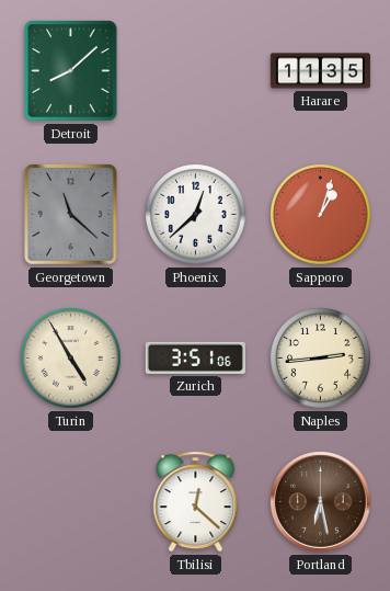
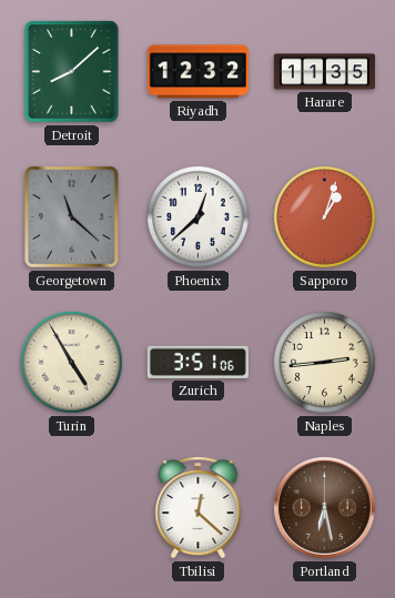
Riyadh: none -> 12:32
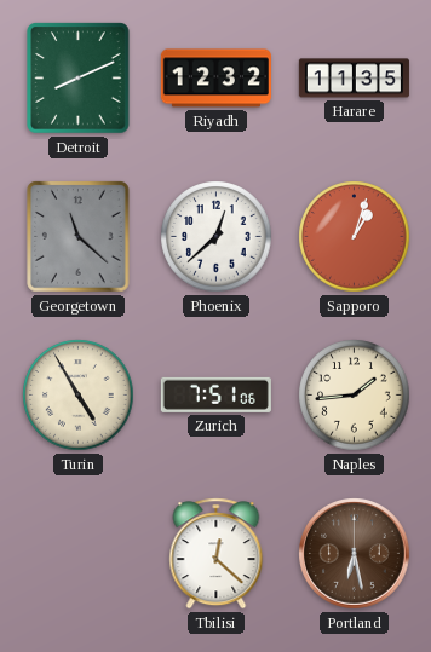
Detroit: 8:08 -> 8:11
Zurich: 3:51 -> 7:51
Naples: 2:44 -> 1:44
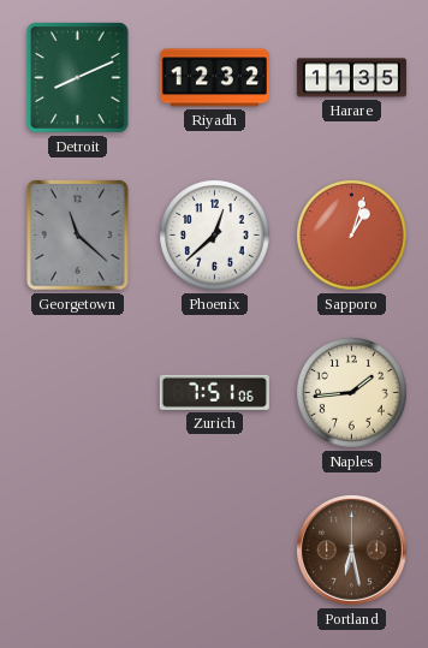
Turin: 4:55 -> none
Tbilisi: 12:22 -> none
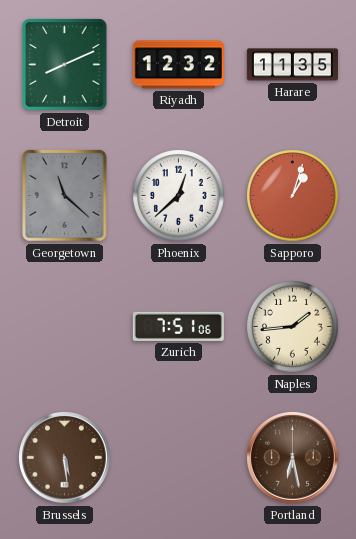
Brussels: none -> 5:29
